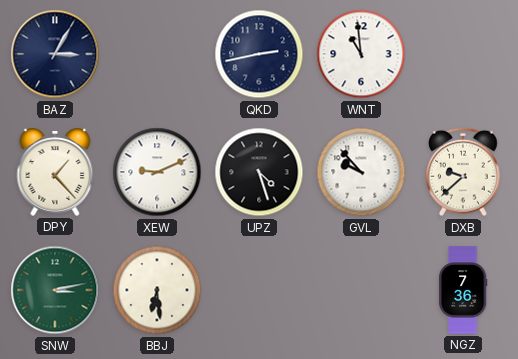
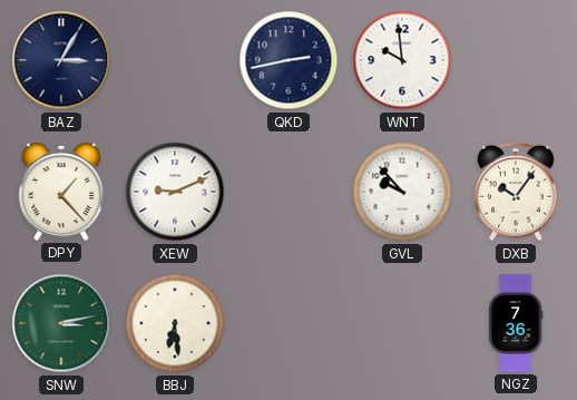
WNT: 10:59 -> 9:59
UPZ: 4:27 -> none
DXB: 9:38 -> 10:06
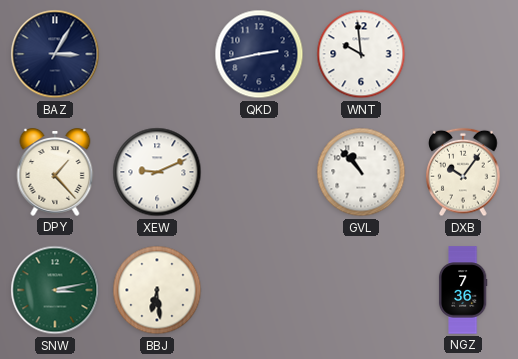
GVL: 9:53 -> 10:53
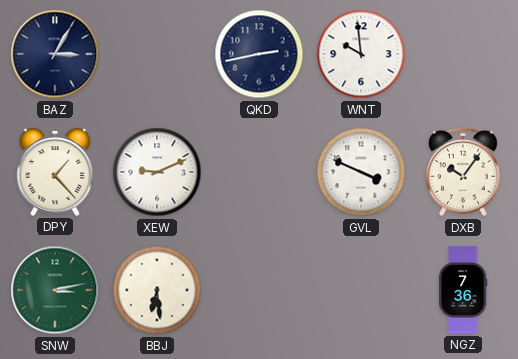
GVL: 10:53 -> 3:49
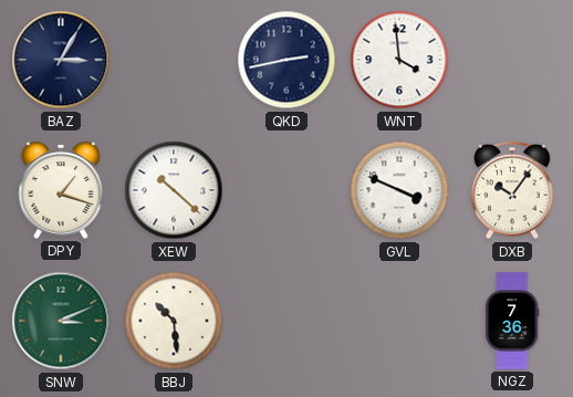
WNT: 9:59 -> 3:59
DPY: 1:23 -> 1:18
XEW: 9:11 -> 10:22
SNW: 3:13 -> 3:11
BBJ: 6:29 -> 10:29
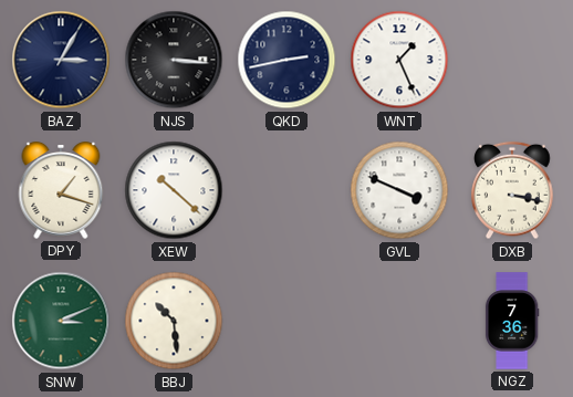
NJS: none -> 3:16
WNT: 3:59 -> 1:26
DXB: 10:06 -> 3:17
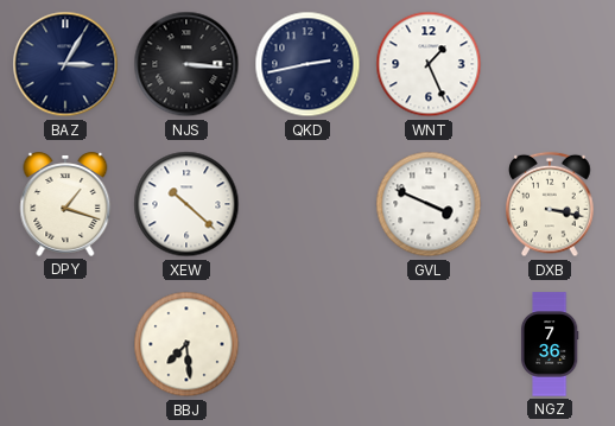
SNW: 3:11 -> none
BBJ: 10:29 -> 7:29
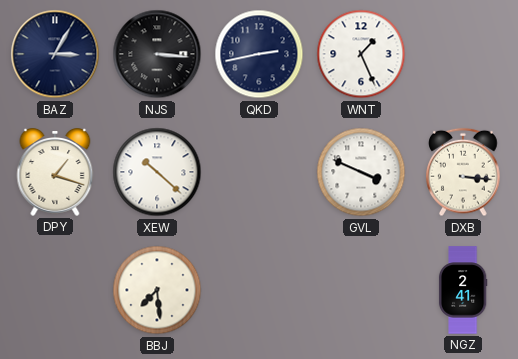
DXB: 3:17 -> 3:16
NGZ: 7:36 -> 2:41
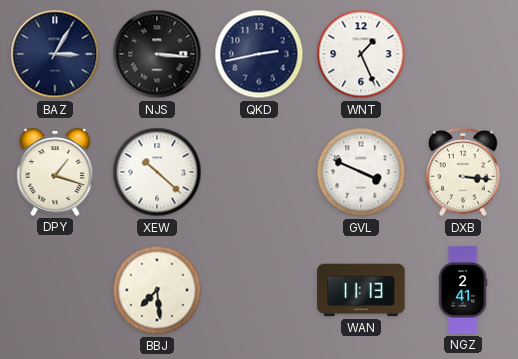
WAN: none -> 11:13
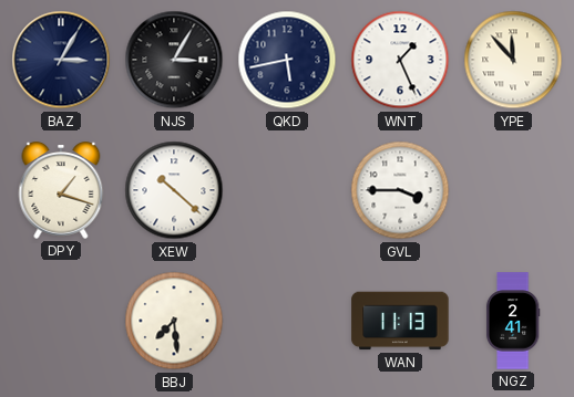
NJS: 3:16 -> 3:05
QKD: 2:43 -> 5:43
YPE: none -> 11:53
GVL: 3:49 -> 3:45
DXB: 3:16 -> none
